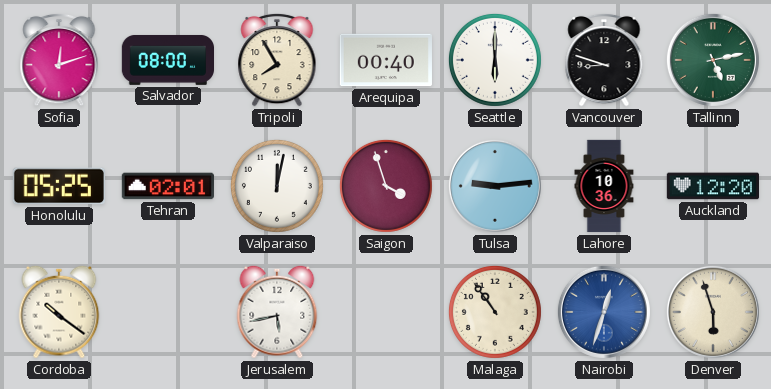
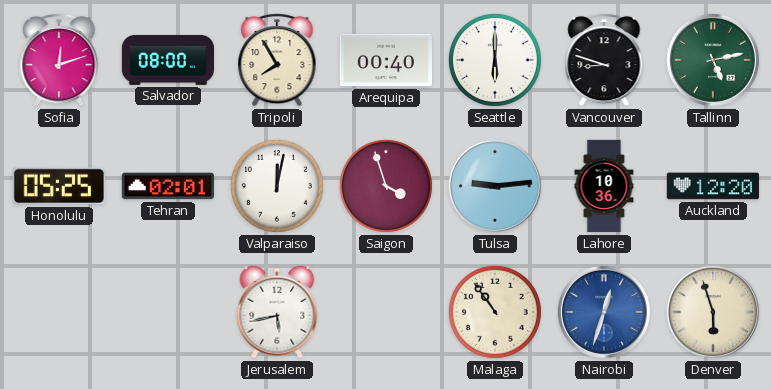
Cordoba: 10:21 -> none
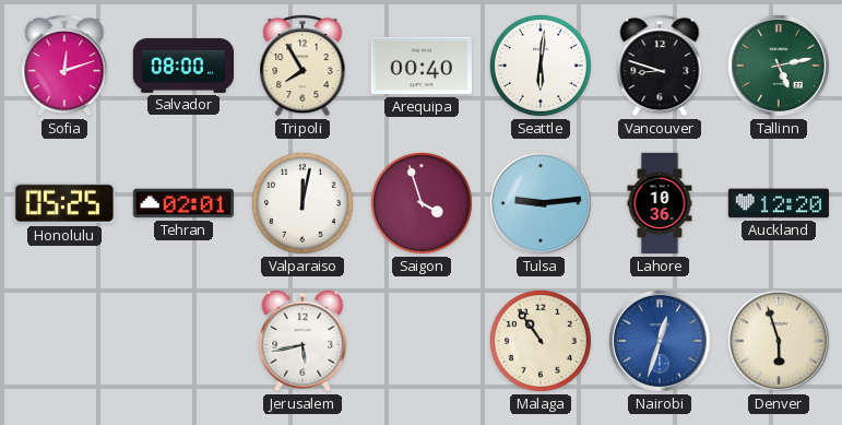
Seattle: 6:00 -> 6:01
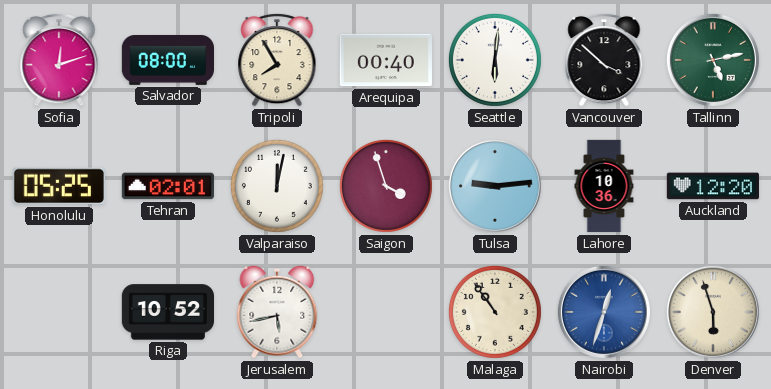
Vancouver: 8:48 -> 3:52
Riga: none -> 10:52
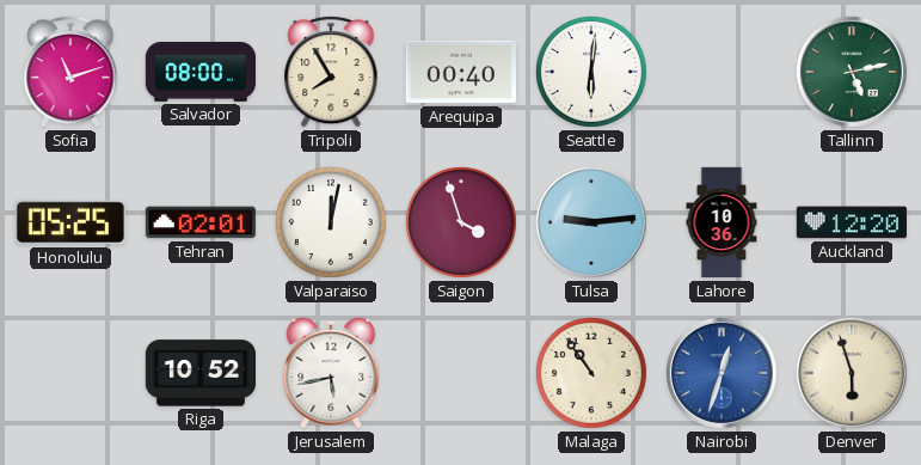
Sofia: 12:12 -> 11:12
Vancouver: 3:52 -> none
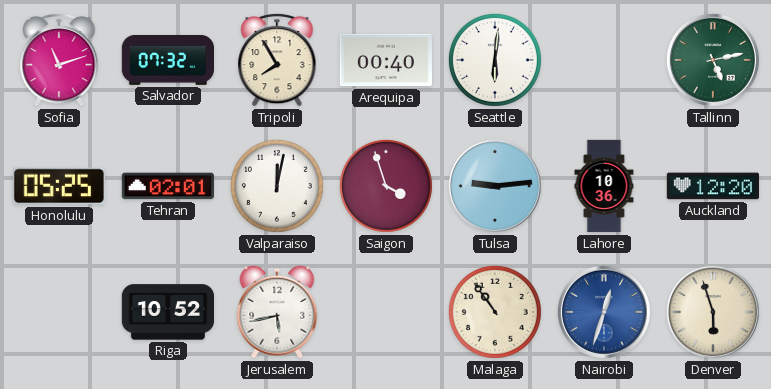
Salvador: 08:00 -> 07:32
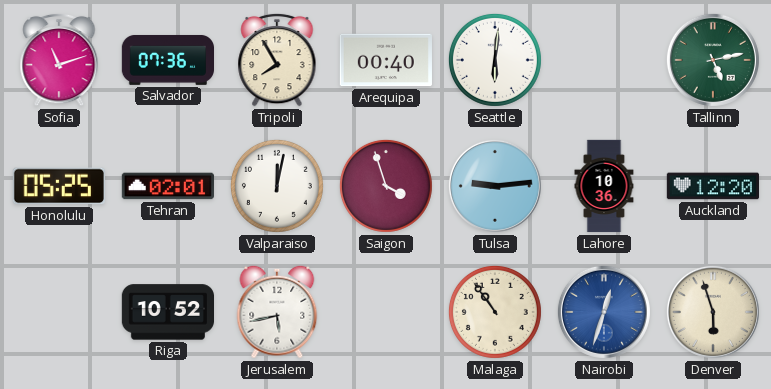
Salvador: 07:32 -> 07:36
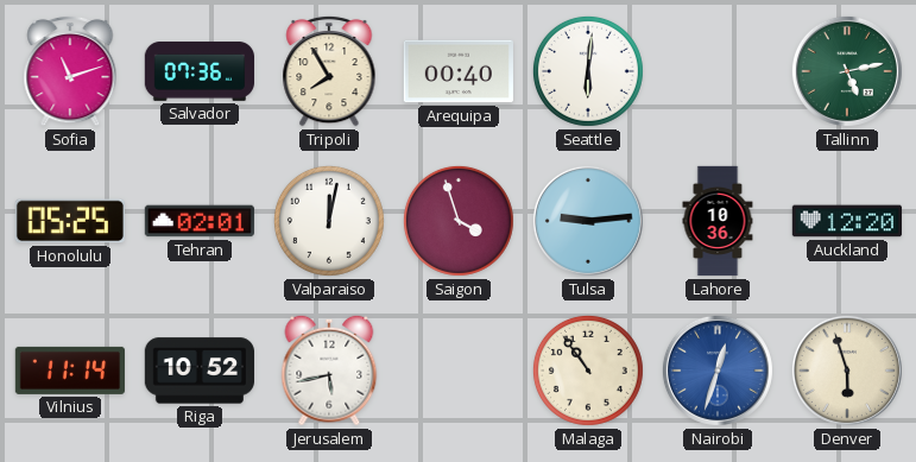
Vilnius: none -> 11:14
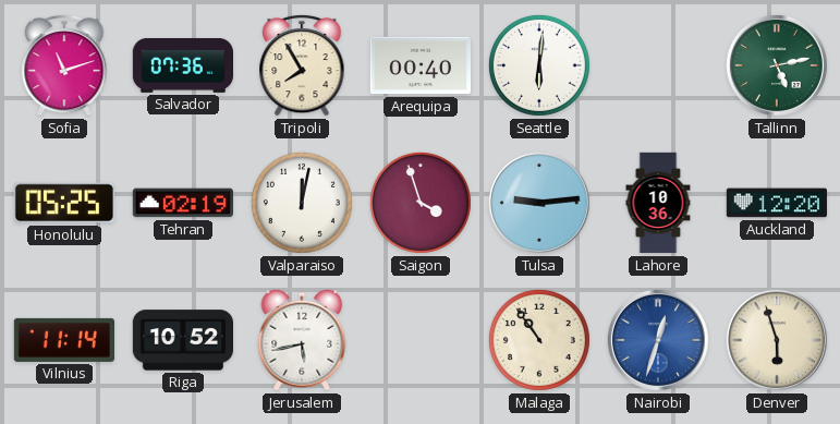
Tehran: 02:01 -> 02:19
